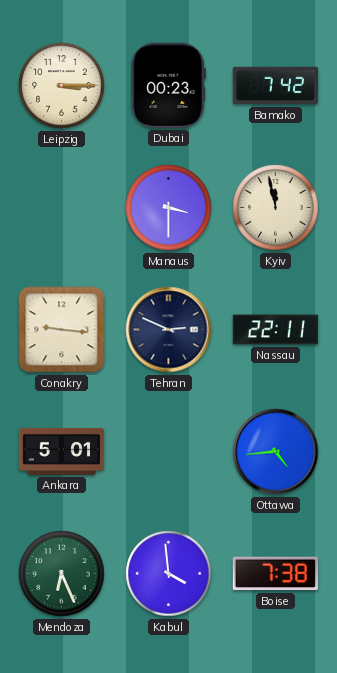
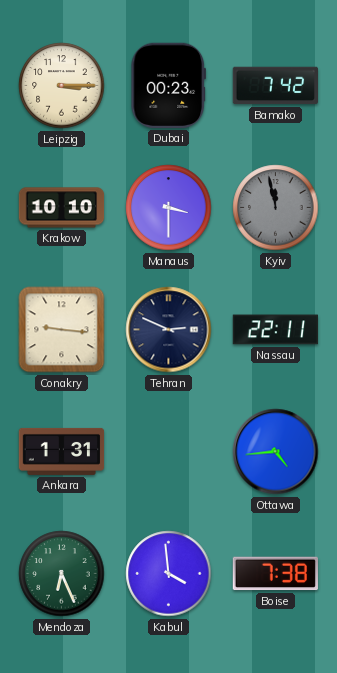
Krakow: none -> 10:10
Kyiv dial: cream -> grey
Ankara: 5:01 -> 1:31
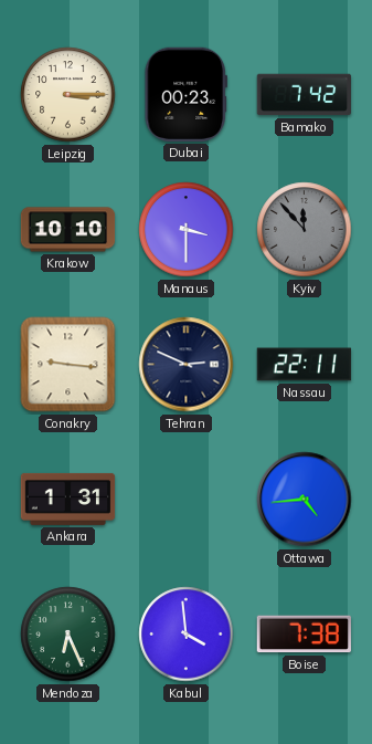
Kyiv: 11:58 -> 11:53
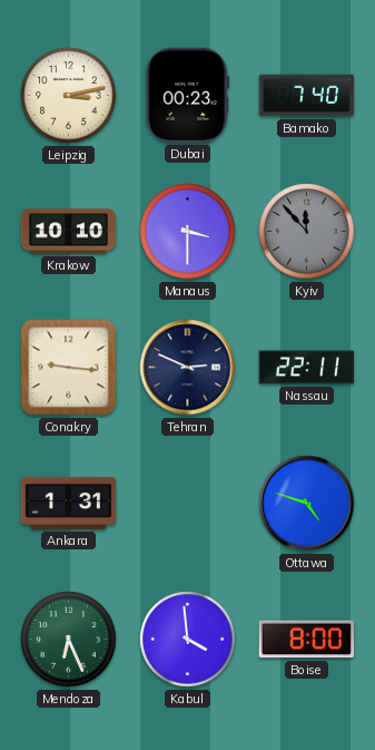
Leipzig: 3:15 -> 3:13
Bamako: 7:42 -> 7:40
Ottawa: 4:44 -> 4:48
Boise: 7:38 -> 8:00
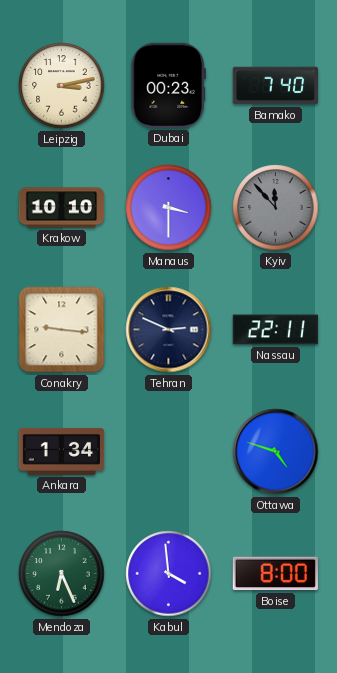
Ankara: 1:31 -> 1:34
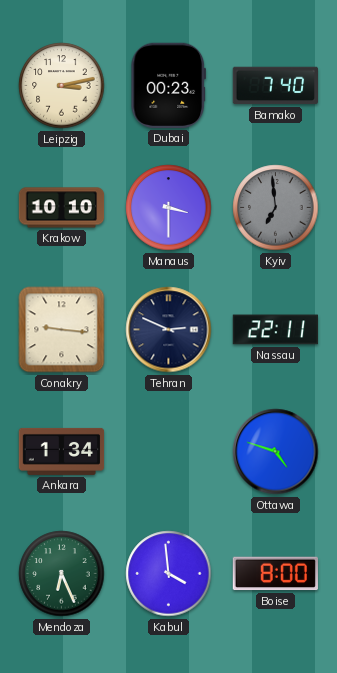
Kyiv: 11:53 -> 6:59
